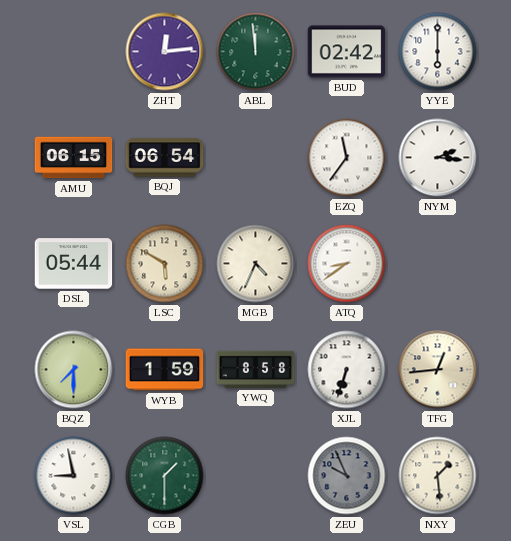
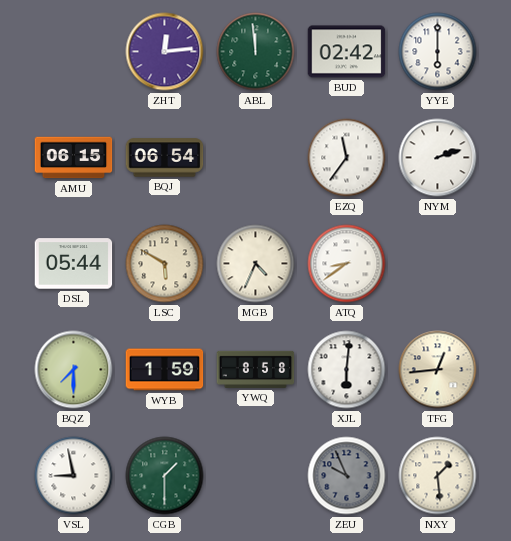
NYM: 2:16 -> 2:12
XJL: 6:33 -> 6:01
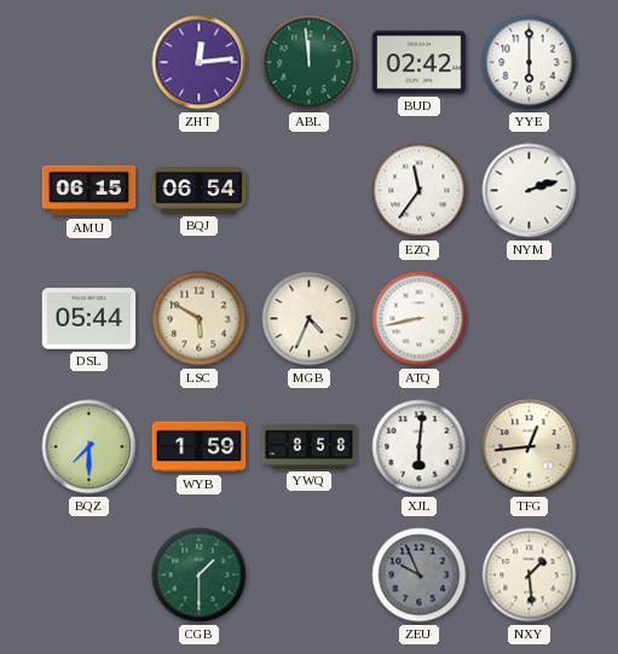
ATQ: 8:39 -> 8:43
VSL: 8:58 -> none
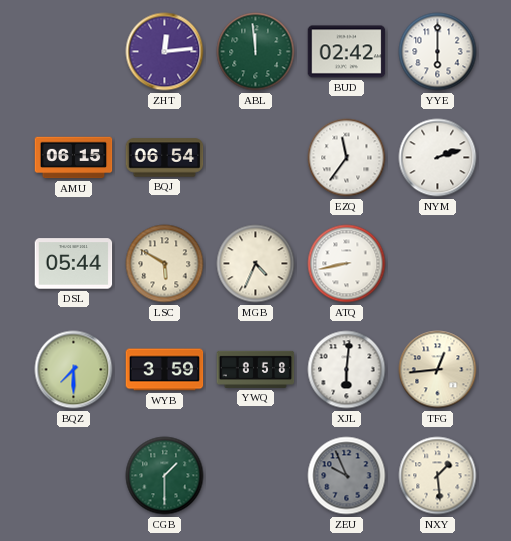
WYB: 1:59 -> 3:59
